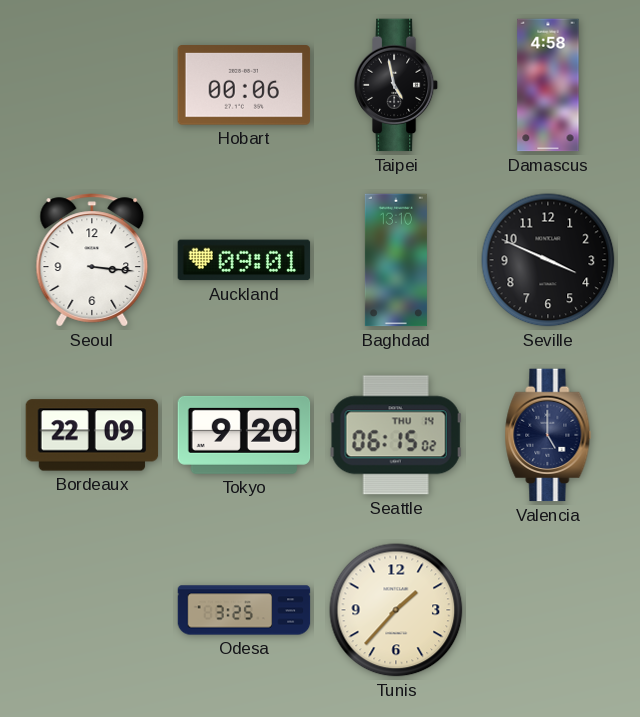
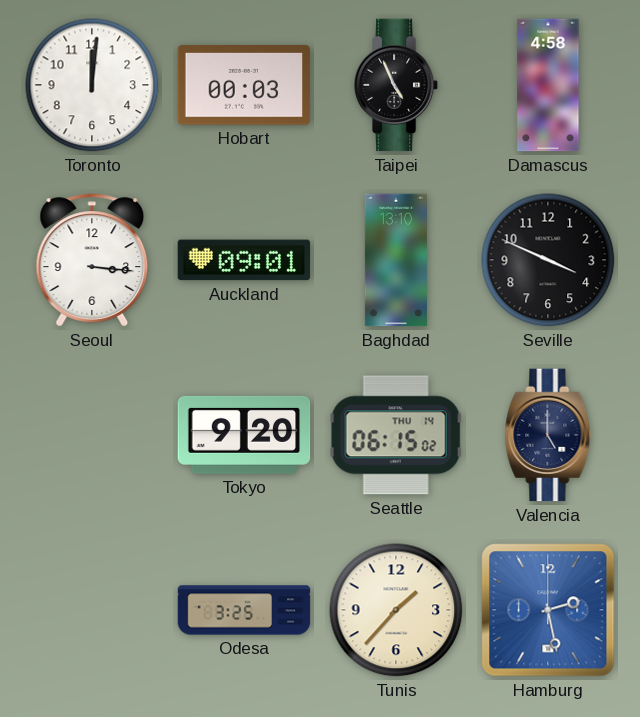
Toronto: none -> 12:01
Hobart: 00:06 -> 00:03
Taipei: 4:58 -> 4:56
Bordeaux: 22:09 -> none
Hamburg: none -> 2:28
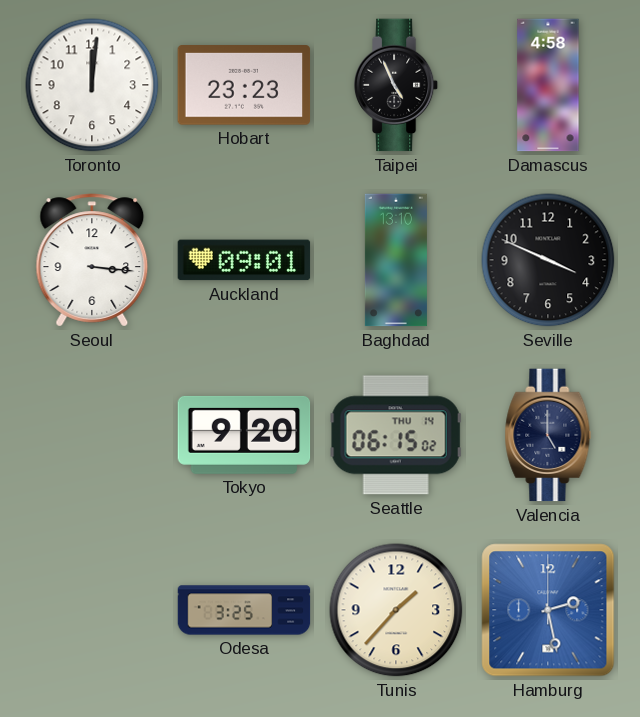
Hobart: 00:03 -> 23:23
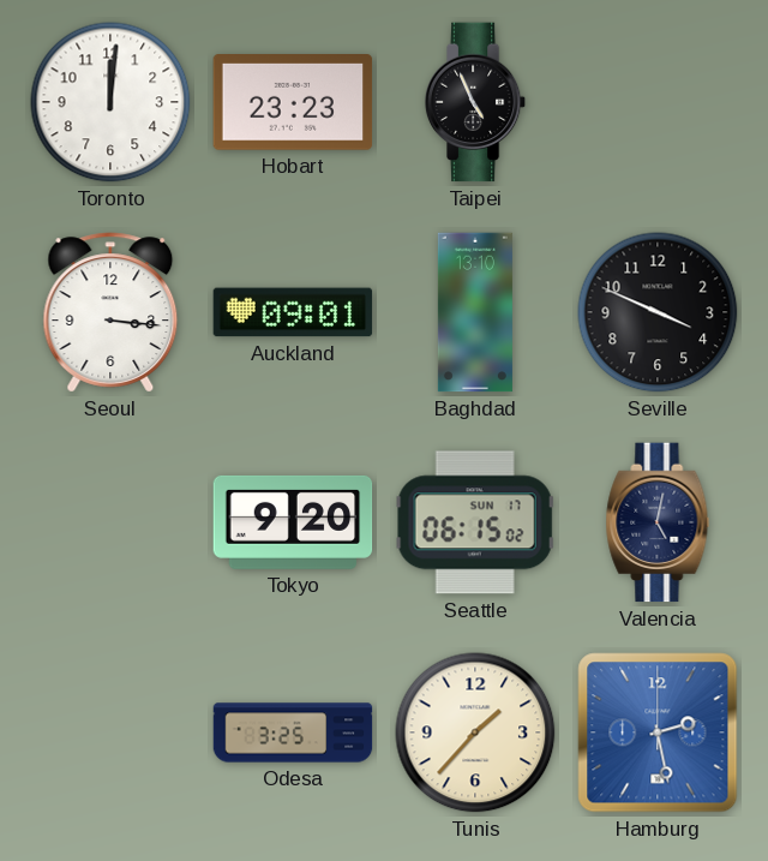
Damascus: 4:58 -> none
Seattle date: THU 14 -> SUN 17
Valencia: 5:00 -> 5:02
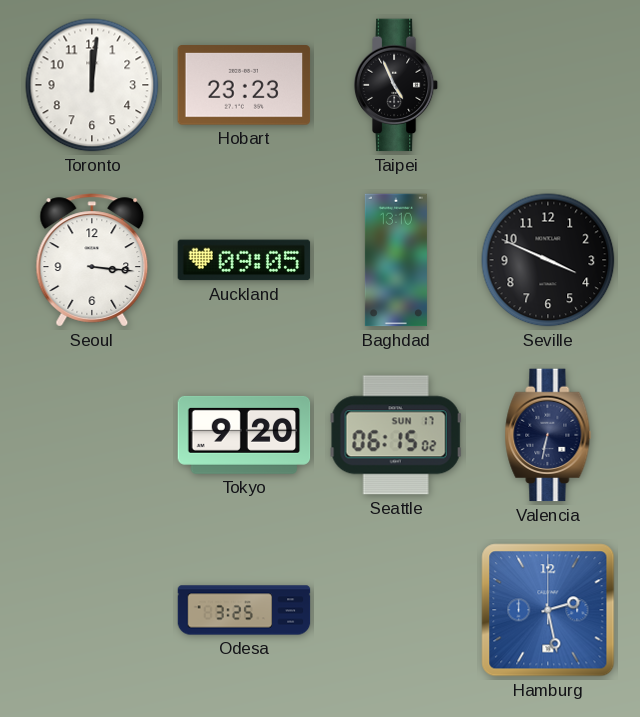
Auckland: 09:01 -> 09:05
Valencia: 5:02 -> 6:32
Tunis: 1:37 -> none
